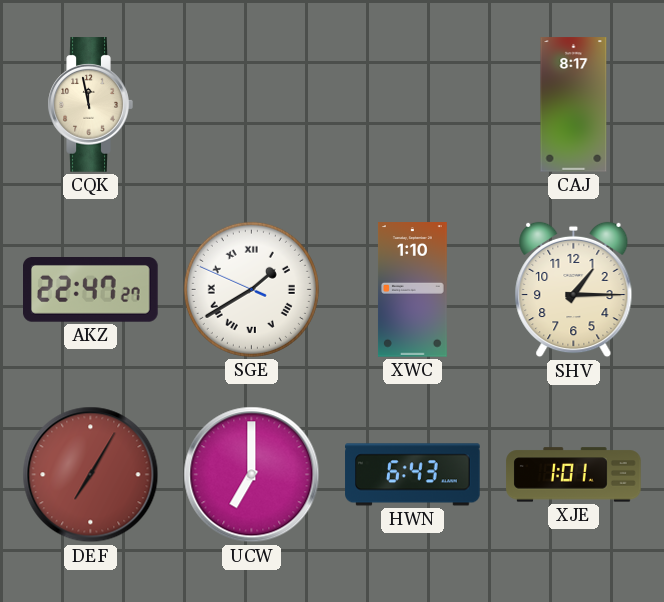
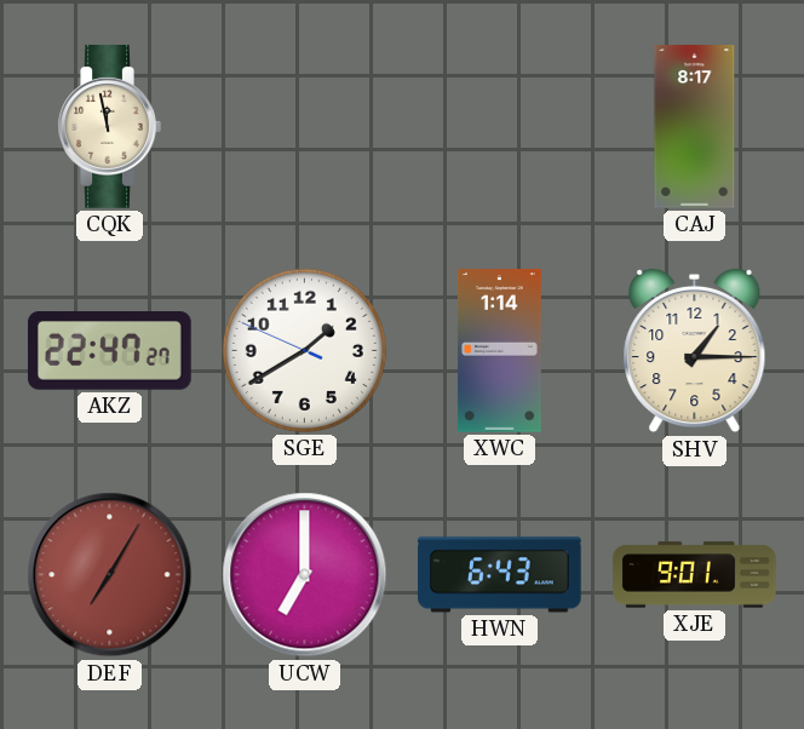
SGE numerals: Roman -> Arabic
XWC: 1:10 -> 1:14
XJE: 1:01 -> 9:01
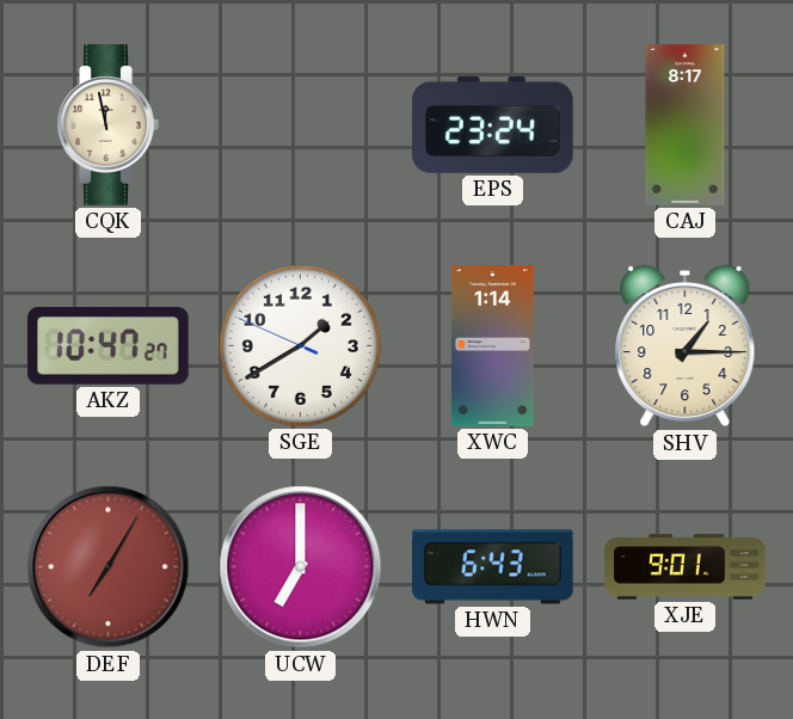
EPS: none -> 23:24
AKZ: 22:47 -> 10:47
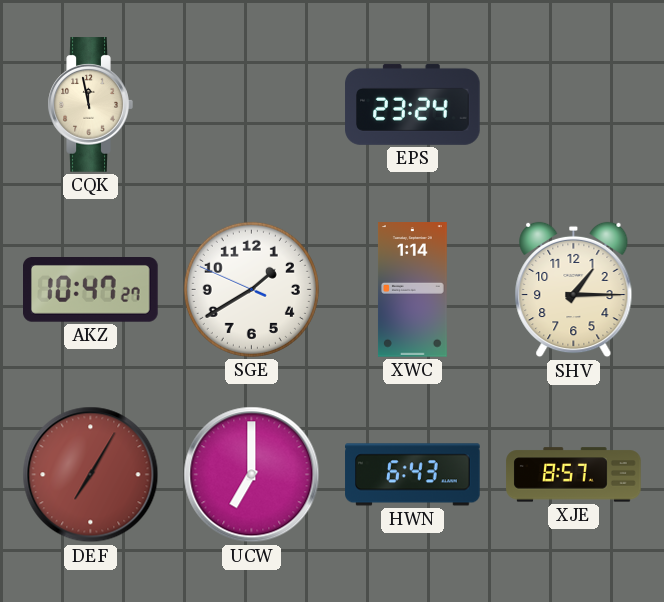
CAJ: 8:17 -> none
XJE: 9:01 -> 8:57
